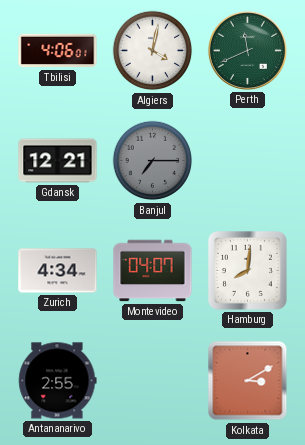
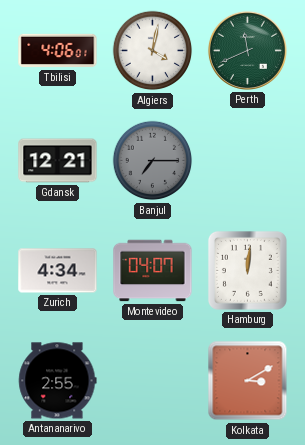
Hamburg: 8:01 -> 12:01
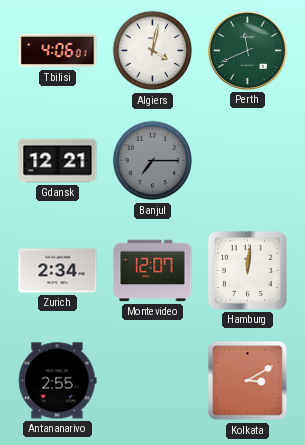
Zurich: 4:34 -> 2:34
Montevideo: 04:07 -> 12:07
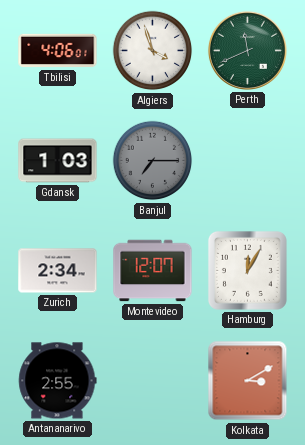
Algiers: 4:02 -> 3:57
Gdansk: 12:21 -> 1:03
Hamburg: 12:01 -> 12:05
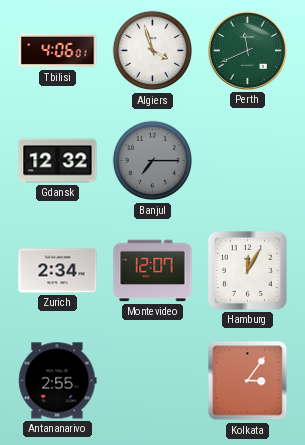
Gdansk: 1:03 -> 12:32
Kolkata: 3:10 -> 3:06
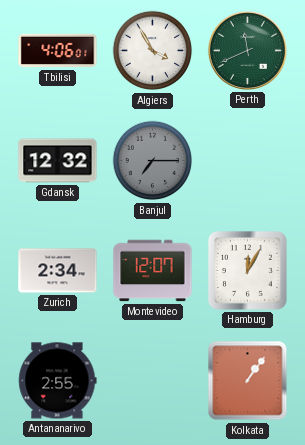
Algiers: 3:57 -> 3:55
Kolkata: 3:06 -> 1:06
